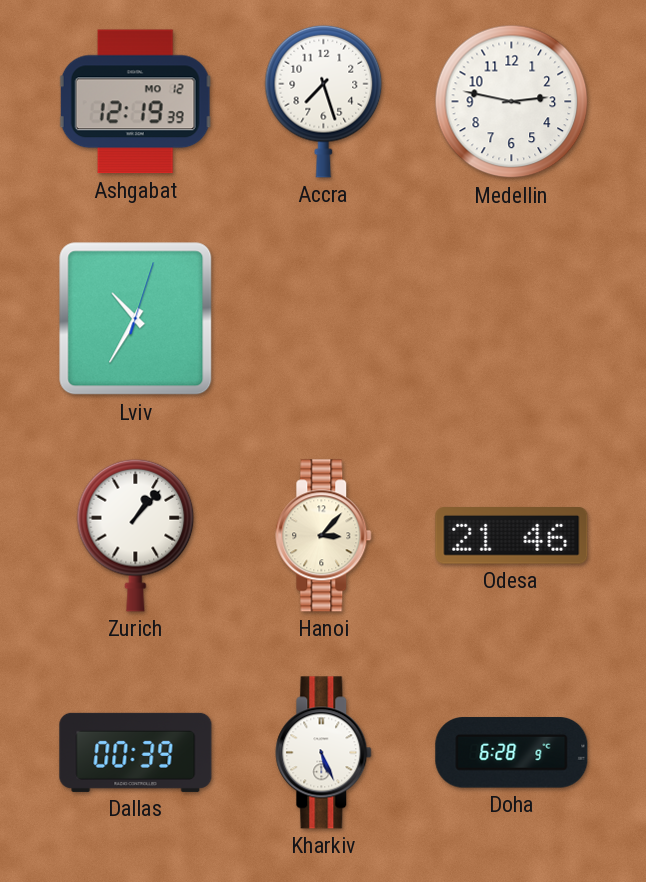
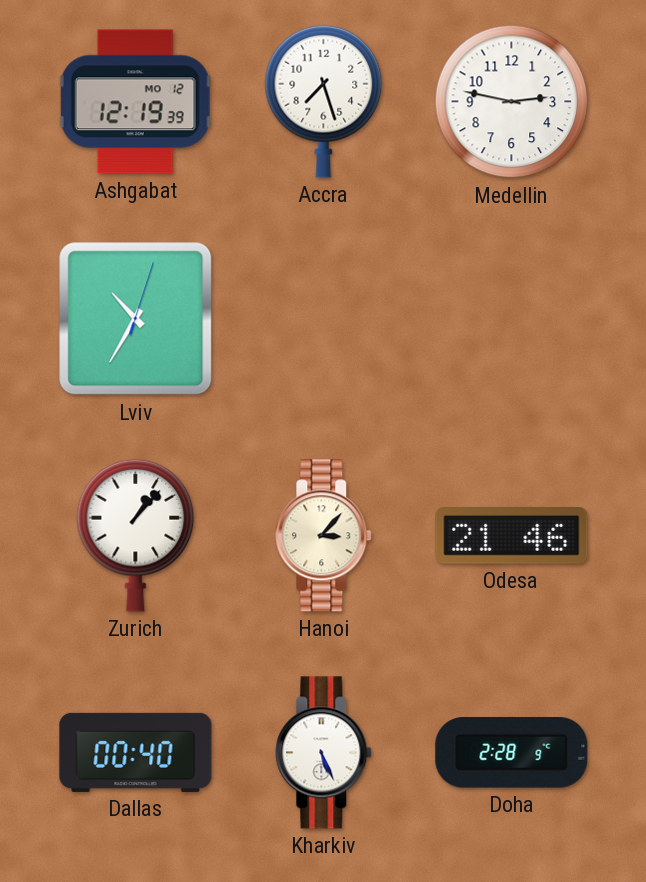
Dallas: 00:39 -> 00:40
Doha: 6:28 -> 2:28
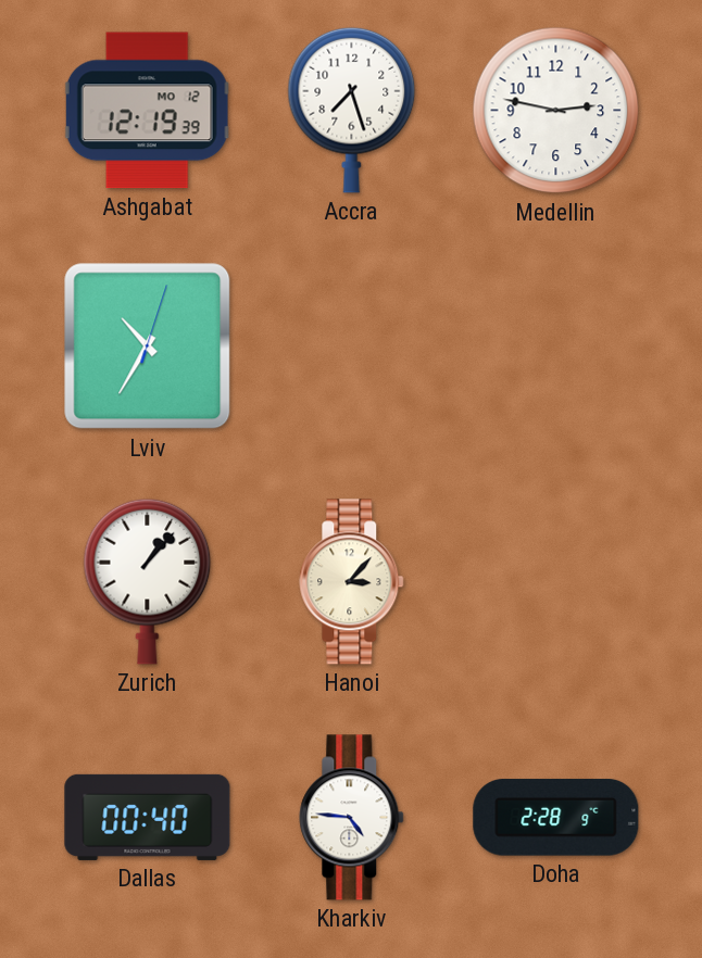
Odesa: 21:46 -> none
Kharkiv: 5:26 -> 4:46
